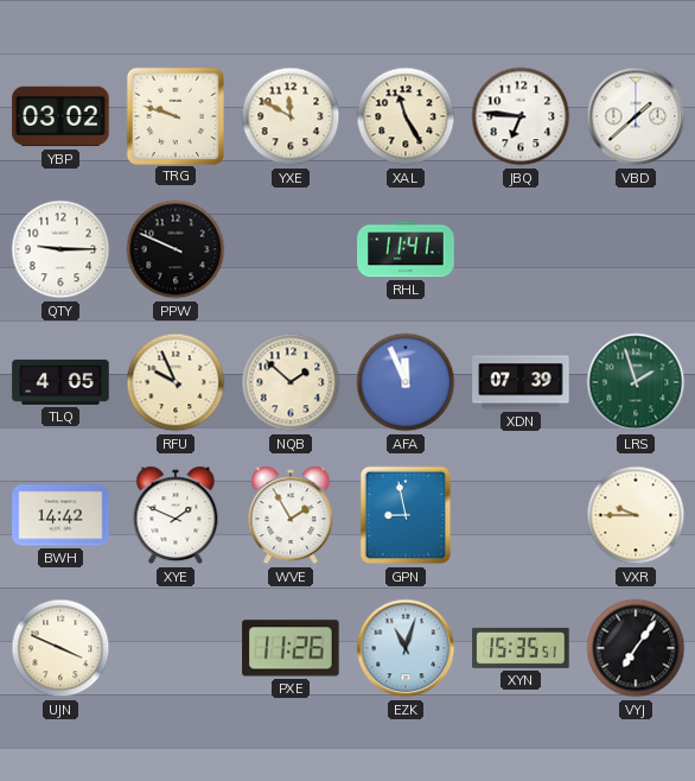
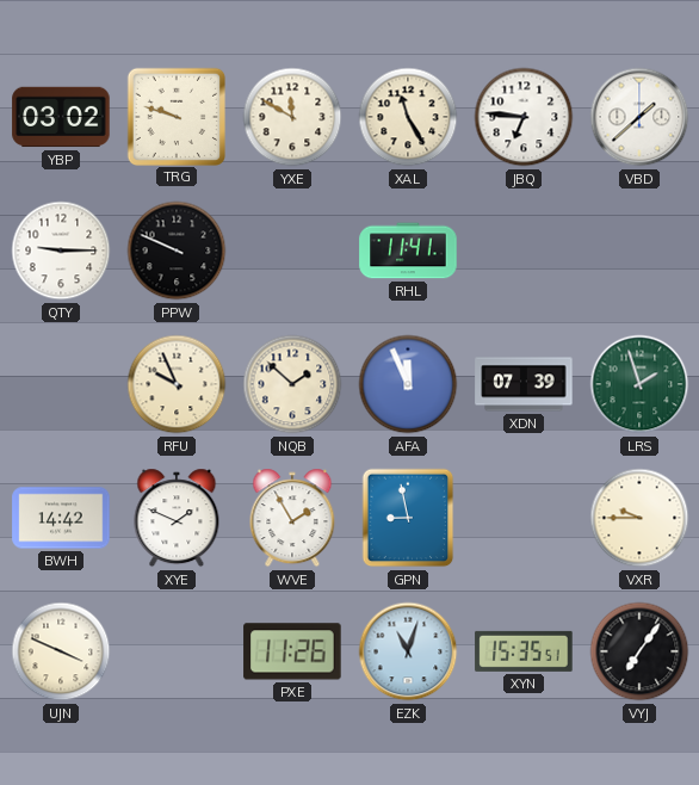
TLQ: 4:05 -> none
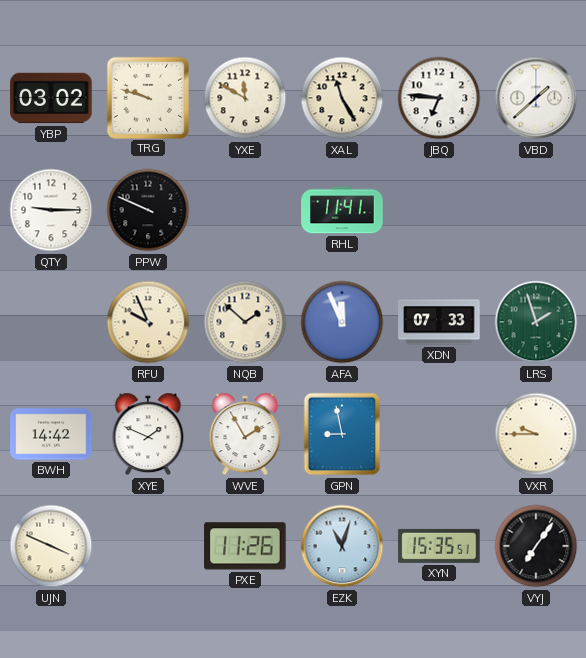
XDN: 07:39 -> 07:33
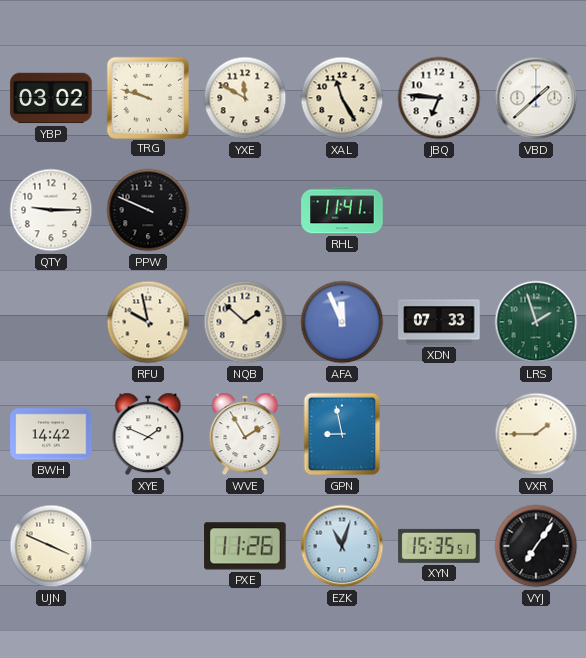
RFU: 9:56 -> 9:58
VXR: 9:45 -> 1:45
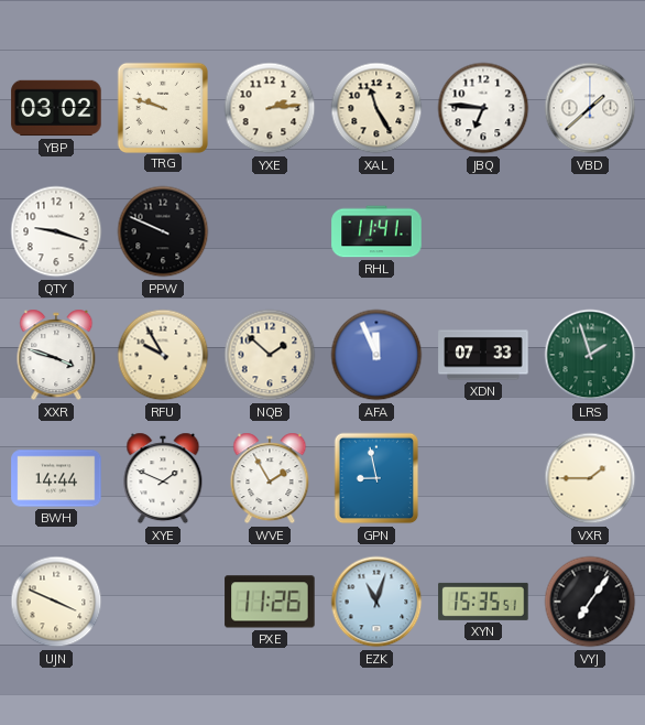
YXE: 11:50 -> 2:14
QTY: 9:15 -> 9:18
XXR: none -> 3:48
RFU: 9:58 -> 9:55
BWH: 14:42 -> 14:44
